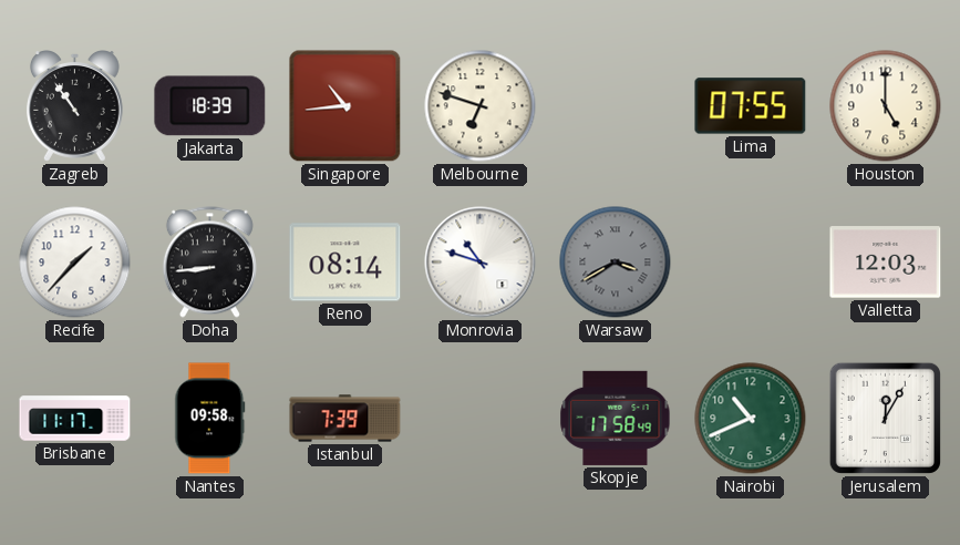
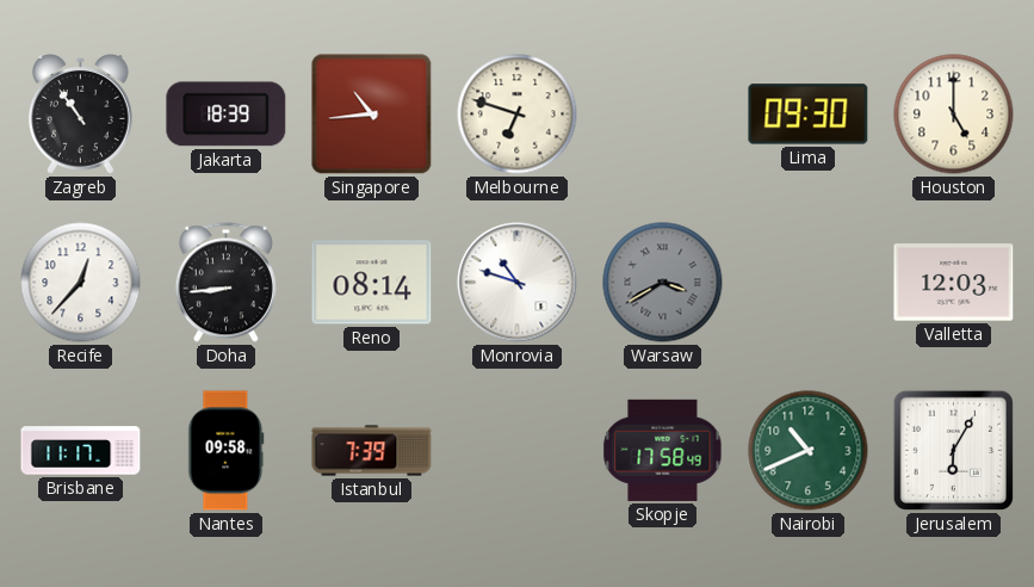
Lima: 07:55 -> 09:30
Recife: 1:37 -> 12:37
Jerusalem: 12:05 -> 6:05
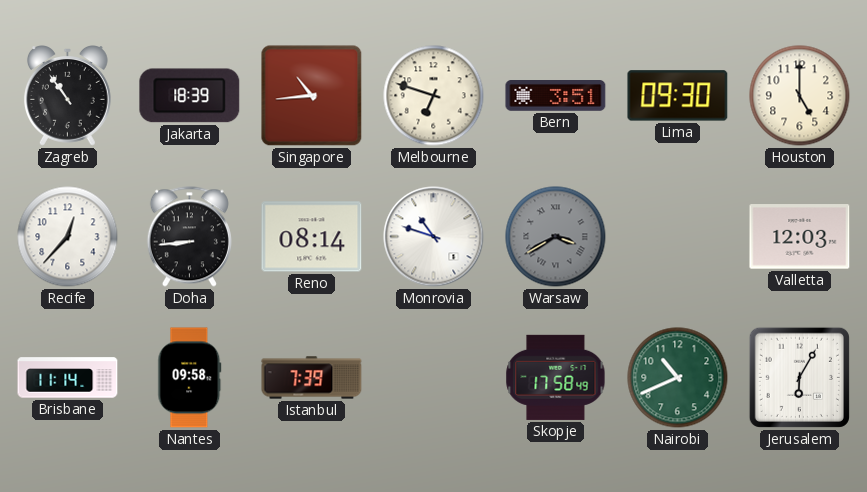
Bern: none -> 3:51
Brisbane: 11:17 -> 11:14
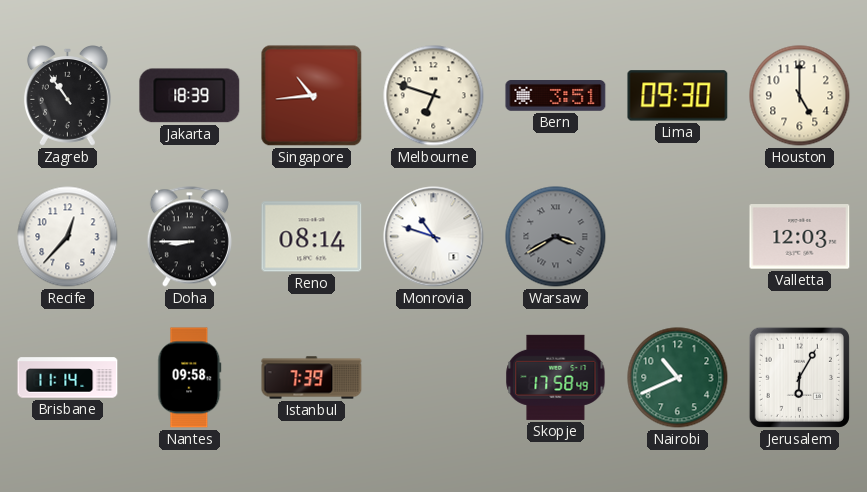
Doha: 8:44 -> 8:45
